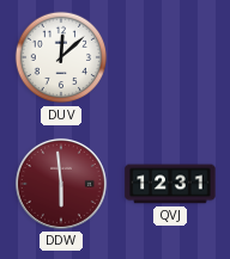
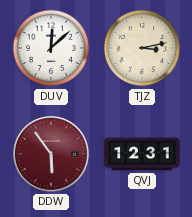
TJZ: none -> 3:13
DDW: 5:59 -> 5:54
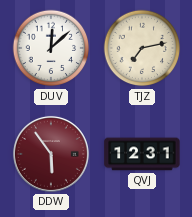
TJZ: 3:13 -> 7:13
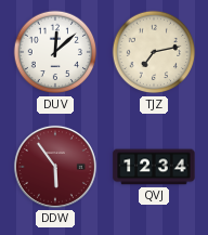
QVJ: 12:31 -> 12:34
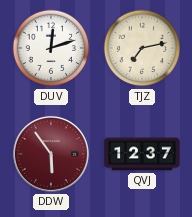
DUV: 12:08 -> 12:12
QVJ: 12:34 -> 12:37
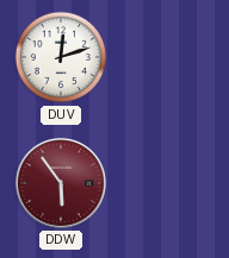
TJZ: 7:13 -> none
QVJ: 12:37 -> none
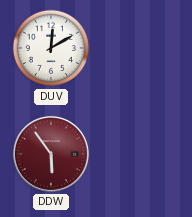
DUV: 12:12 -> 12:10
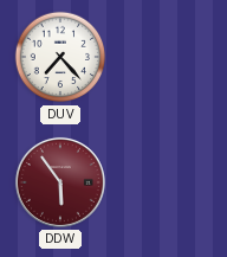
DUV: 12:10 -> 7:23
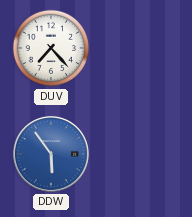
DDW dial: burgundy -> blue
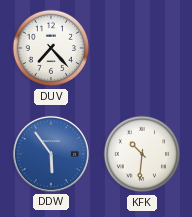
KFK: none -> 10:31
